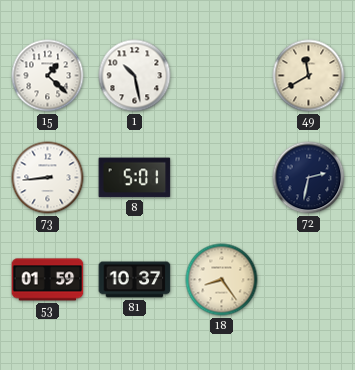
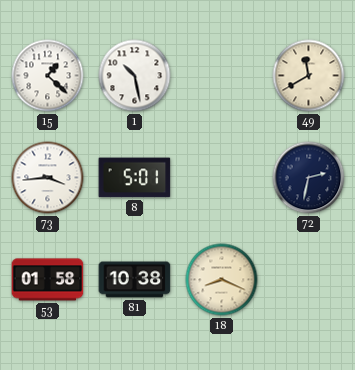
73: 8:44 -> 3:44
53: 01:59 -> 01:58
81: 10:37 -> 10:38
18: 8:24 -> 8:19
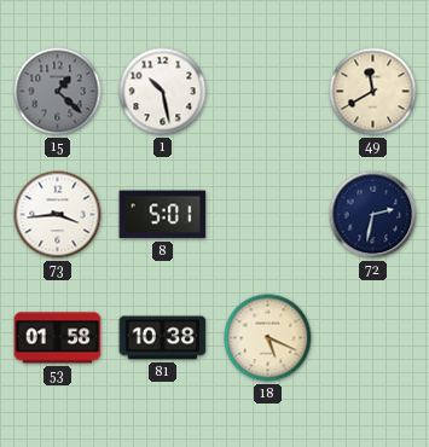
15 dial: white -> grey
18: 8:19 -> 5:19
